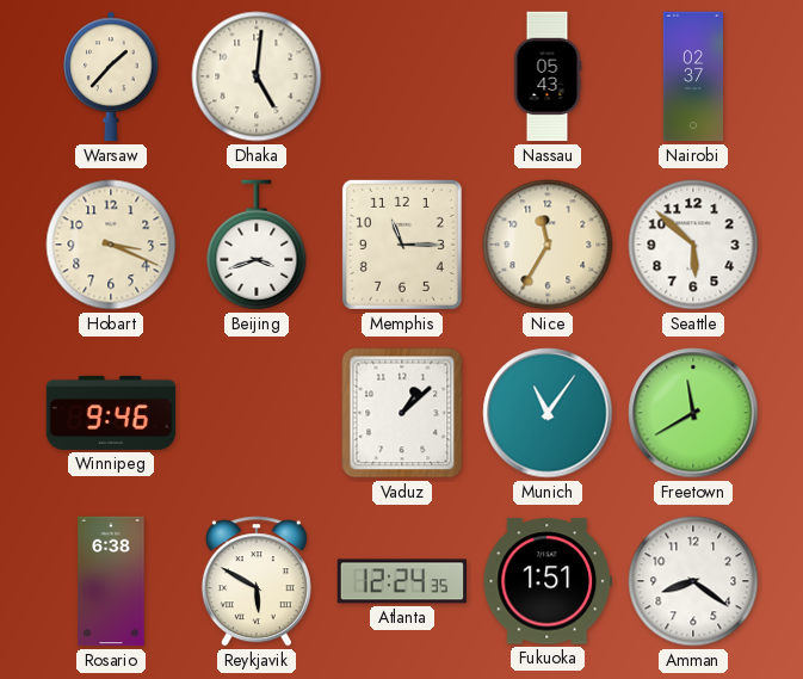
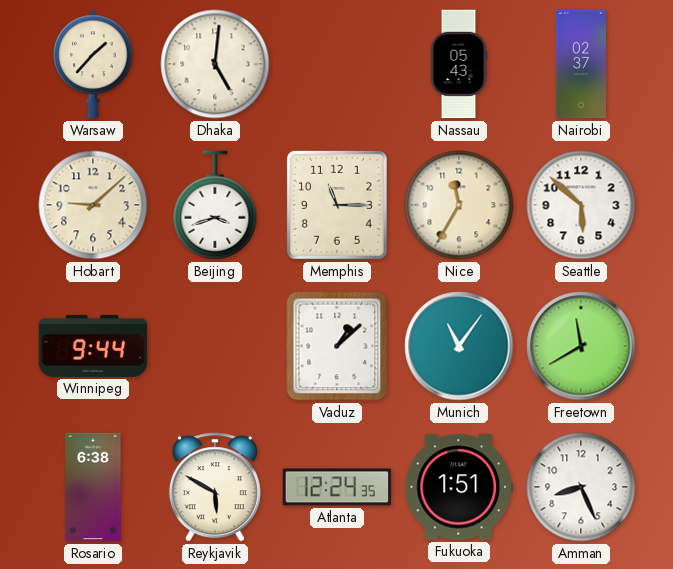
Hobart: 3:19 -> 9:08
Winnipeg: 9:46 -> 9:44
Amman: 8:21 -> 8:26
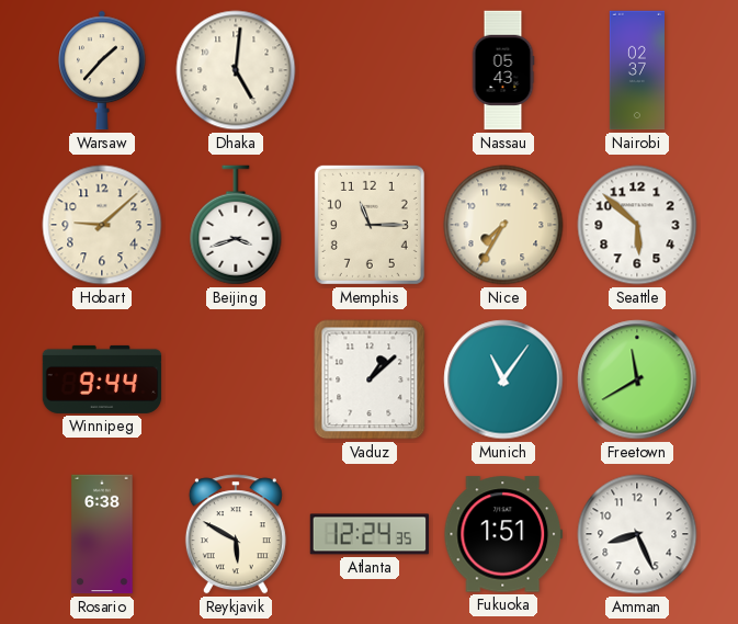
Nice: 11:35 -> 7:35
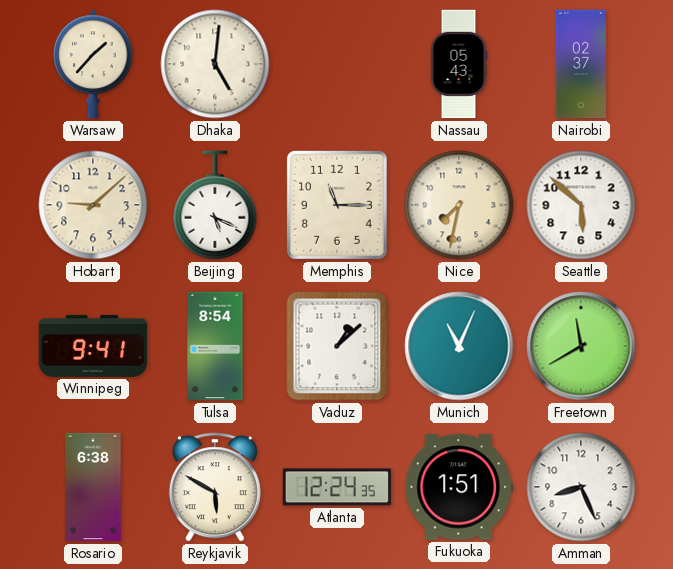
Beijing: 3:42 -> 5:19
Nice: 7:35 -> 7:32
Winnipeg: 9:44 -> 9:41
Tulsa: none -> 8:54
Munich: 11:06 -> 11:04
